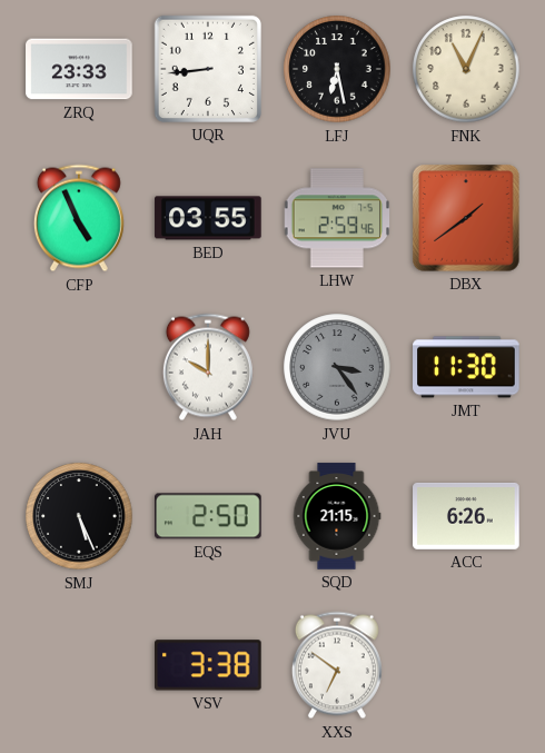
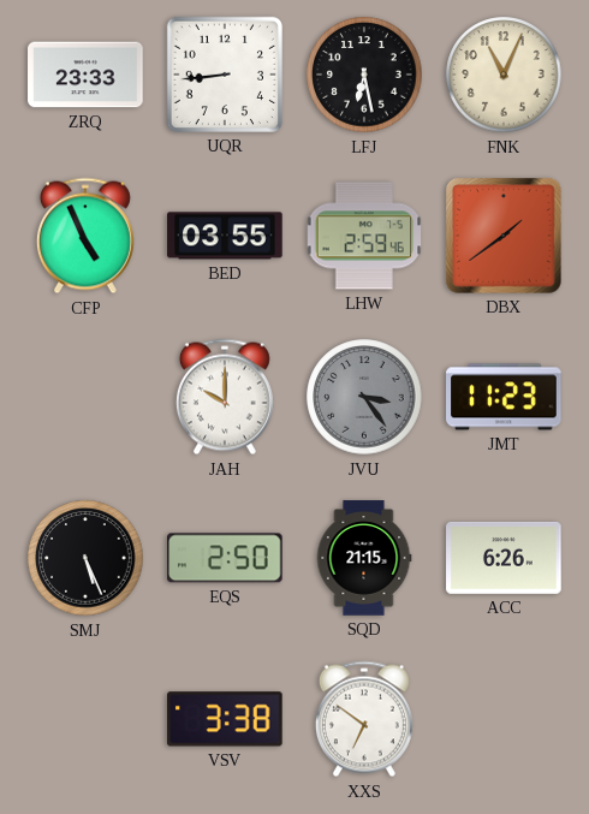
JMT: 11:30 -> 11:23
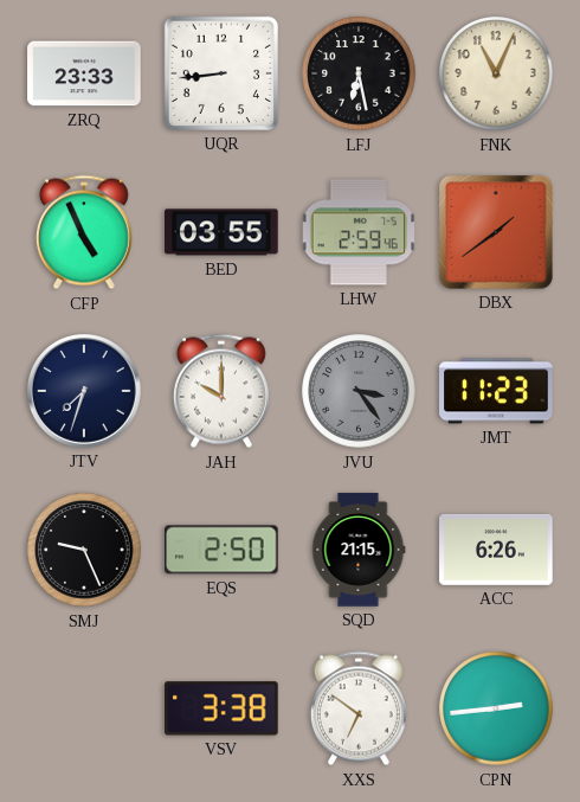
JTV: none -> 7:33
SMJ: 5:26 -> 9:26
CPN: none -> 2:44
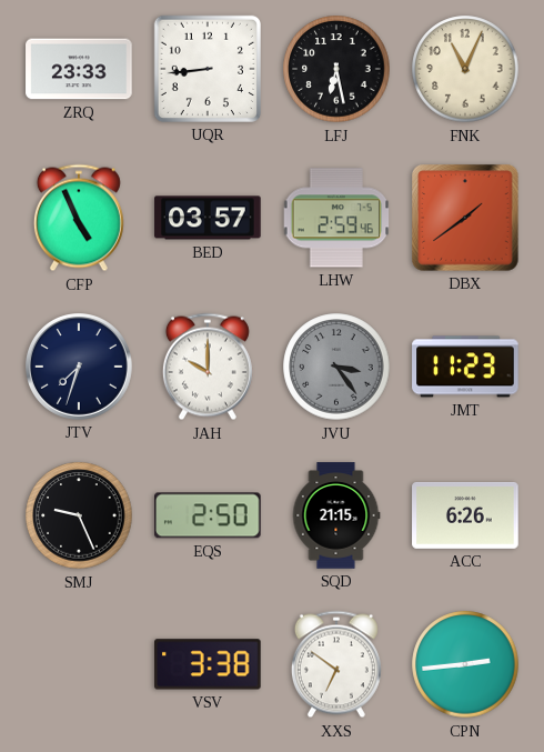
BED: 03:55 -> 03:57
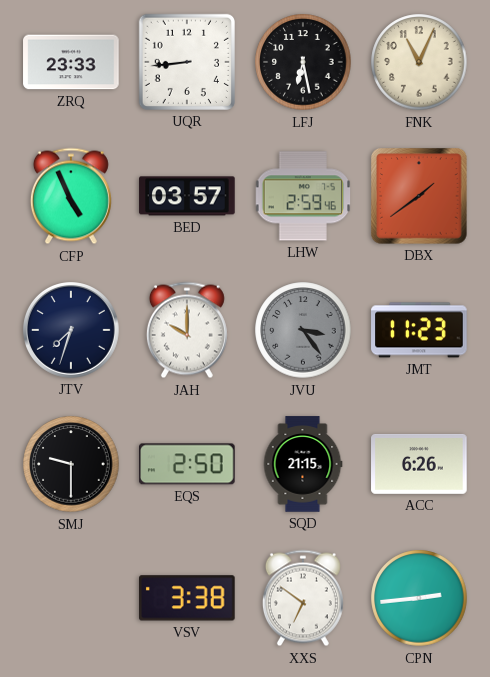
SMJ: 9:26 -> 9:30
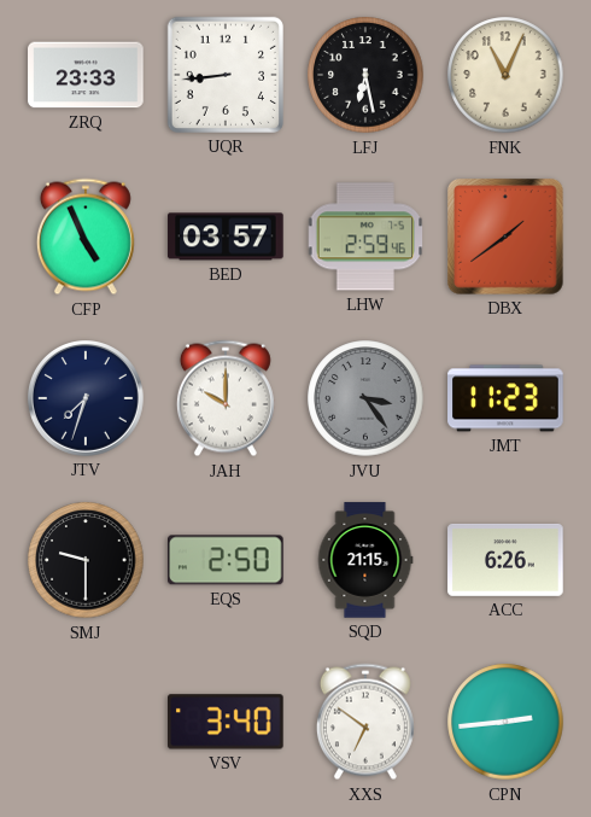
VSV: 3:38 -> 3:40
